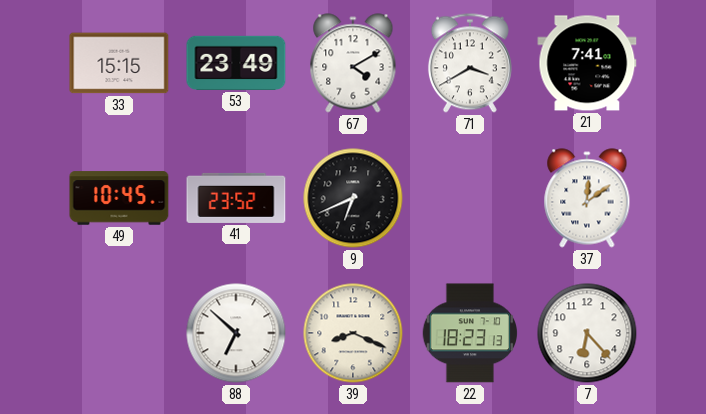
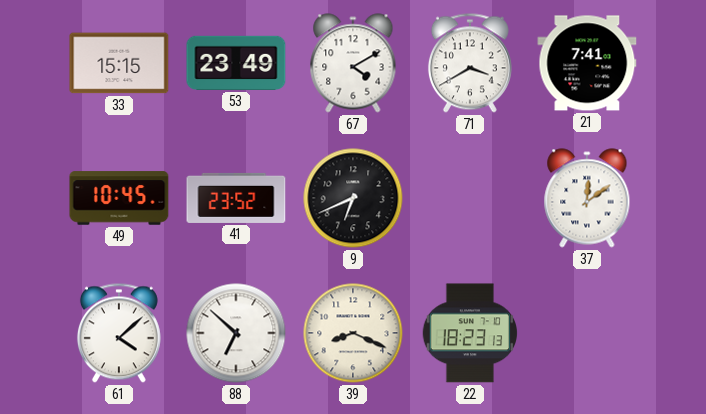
61: none -> 4:08
7: 6:23 -> none
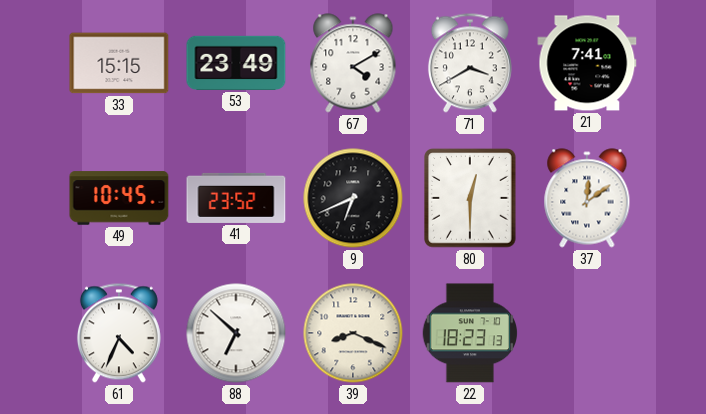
80: none -> 12:30
61: 4:08 -> 4:34
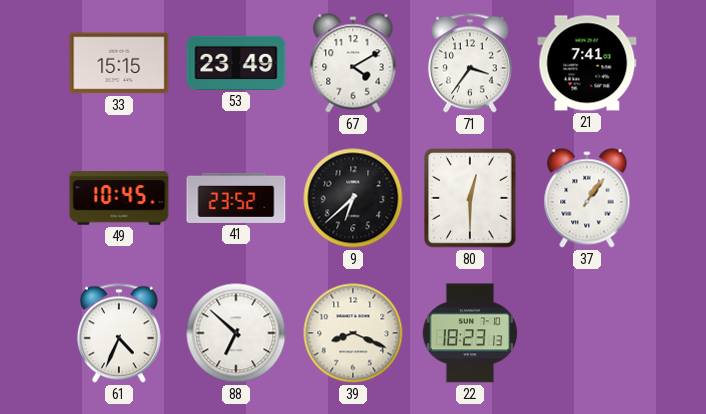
71: 3:40 -> 3:36
9: 6:41 -> 6:38
37: 12:09 -> 1:06
